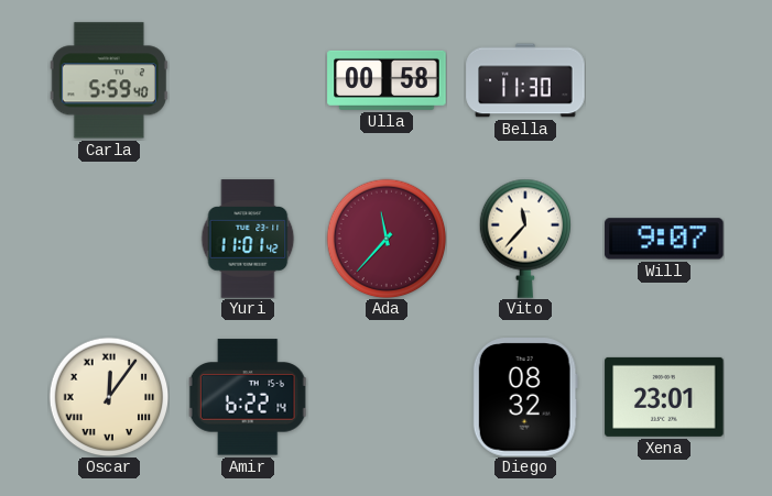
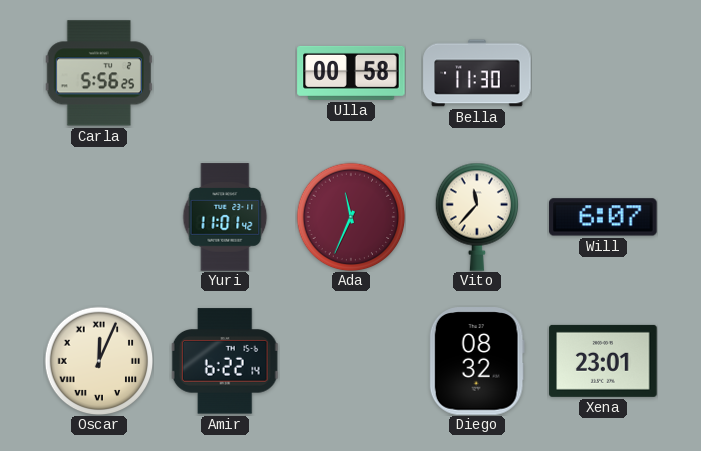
Carla: 5:59 -> 5:56
Ada: 11:37 -> 11:34
Will: 9:07 -> 6:07
Oscar: 12:06 -> 12:04
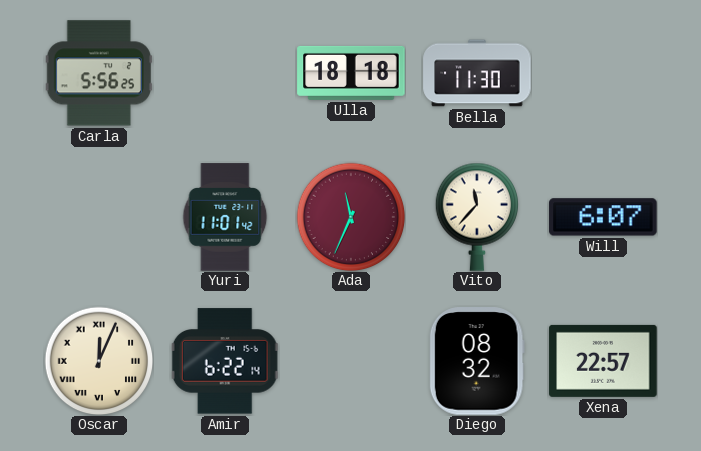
Ulla: 00:58 -> 18:18
Xena: 23:01 -> 22:57
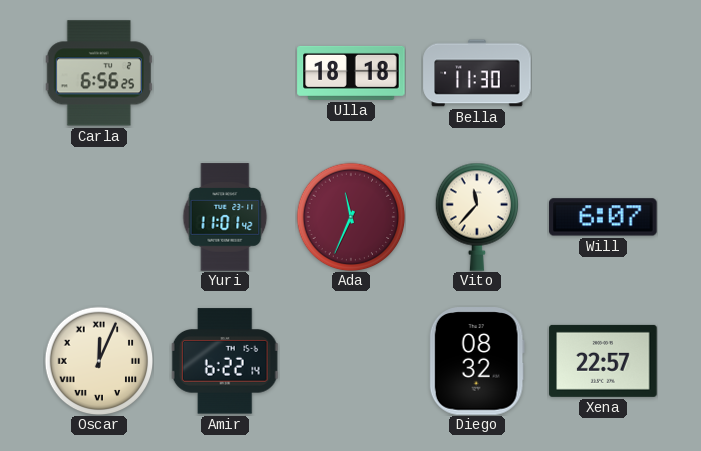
Carla: 5:56 -> 6:56
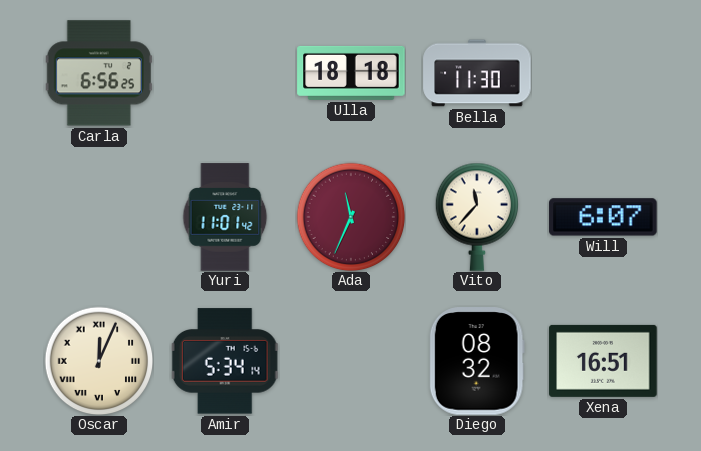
Amir: 6:22 -> 5:34
Xena: 22:57 -> 16:51
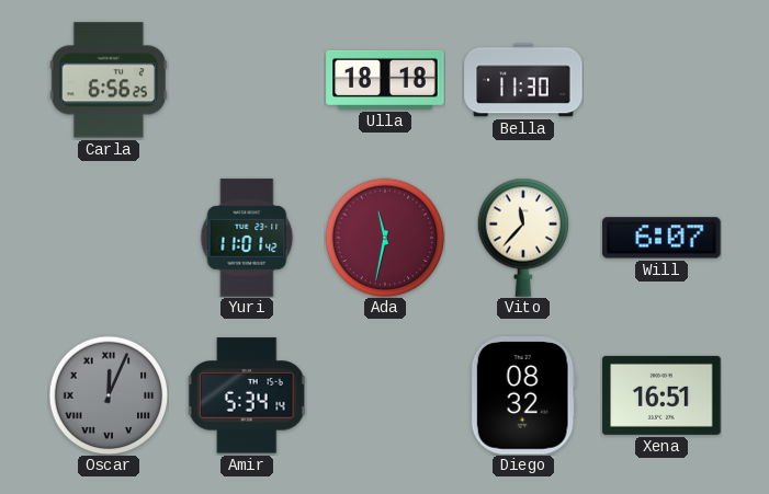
Ada: 11:34 -> 11:32
Oscar dial: cream -> grey
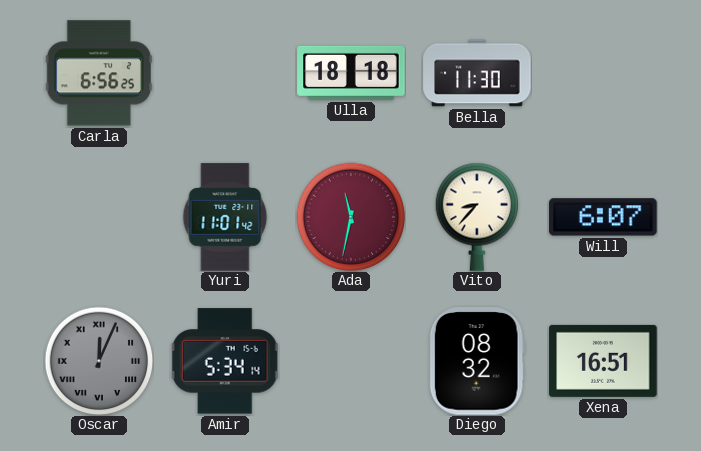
Vito: 11:37 -> 8:37
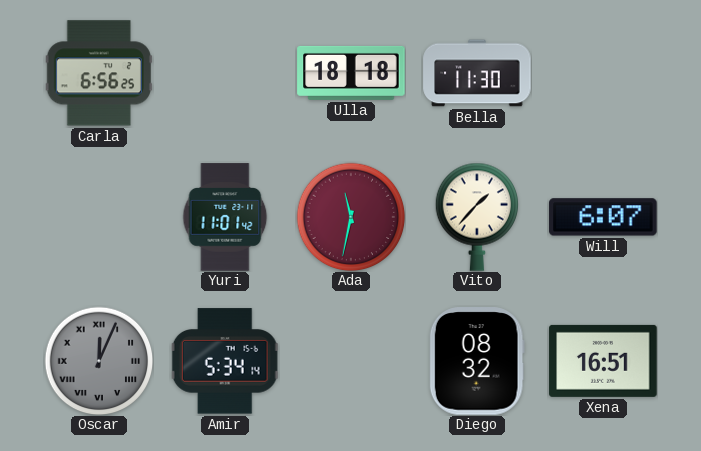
Vito: 8:37 -> 1:37
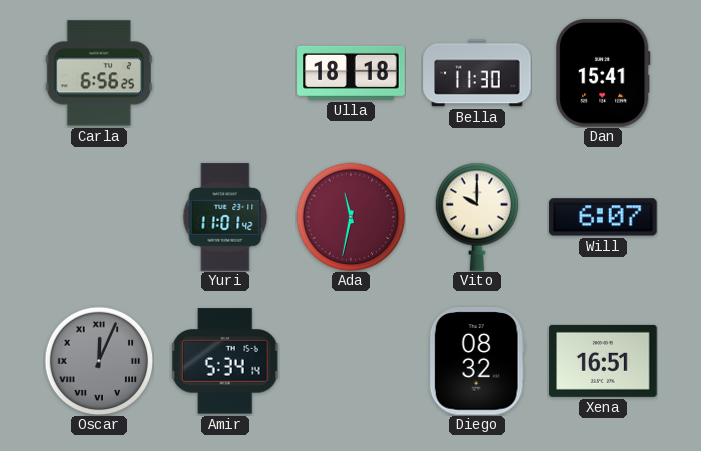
Dan: none -> 15:41
Vito: 1:37 -> 10:00
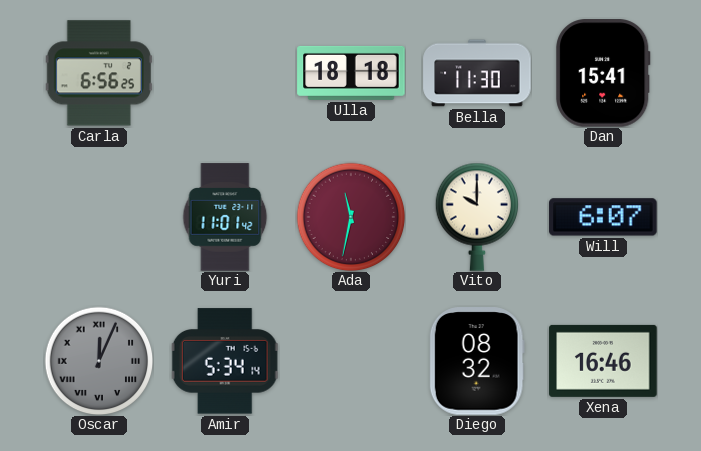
Xena: 16:51 -> 16:46
